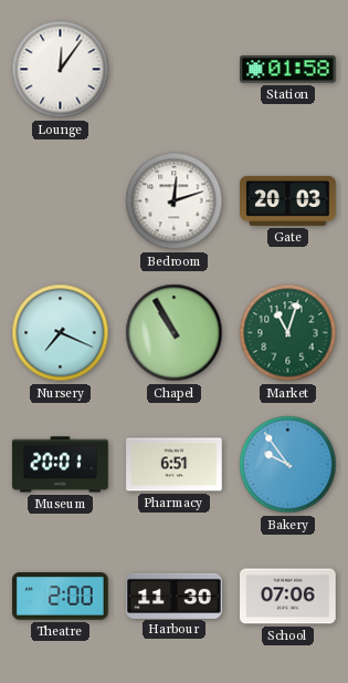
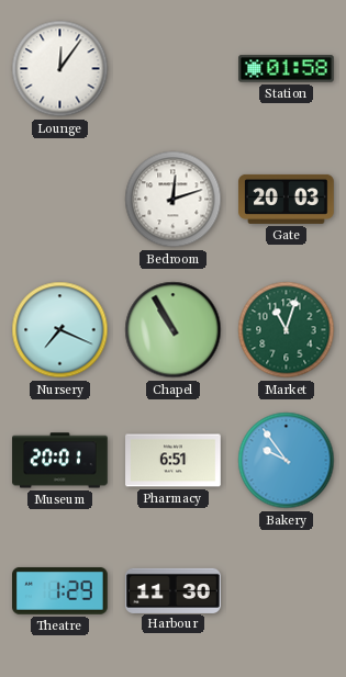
Theatre: 2:00 -> 1:29
School: 07:06 -> none
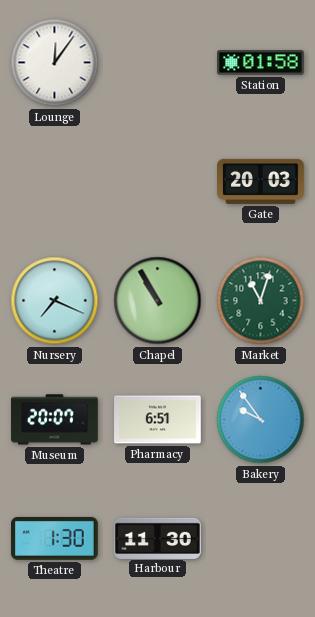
Bedroom: 12:12 -> none
Museum: 20:01 -> 20:07
Theatre: 1:29 -> 1:30
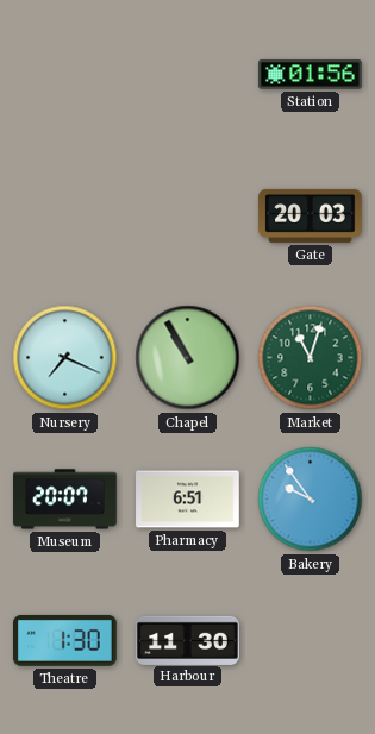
Lounge: 12:06 -> none
Station: 01:58 -> 01:56
